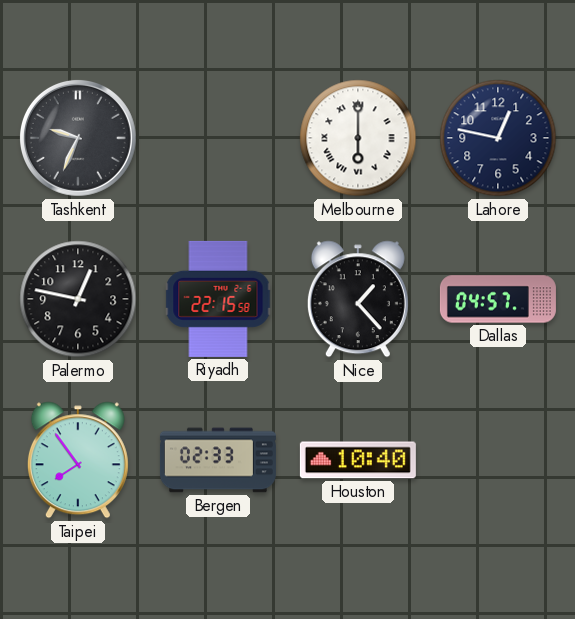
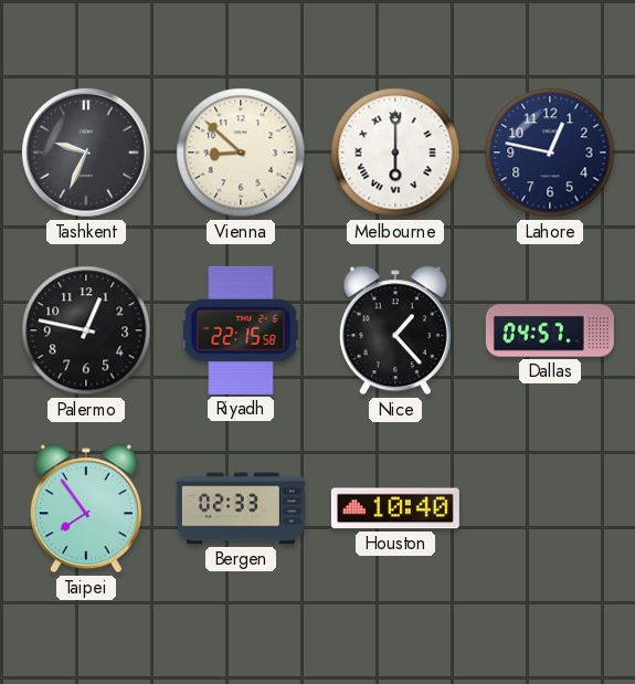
Vienna: none -> 8:52
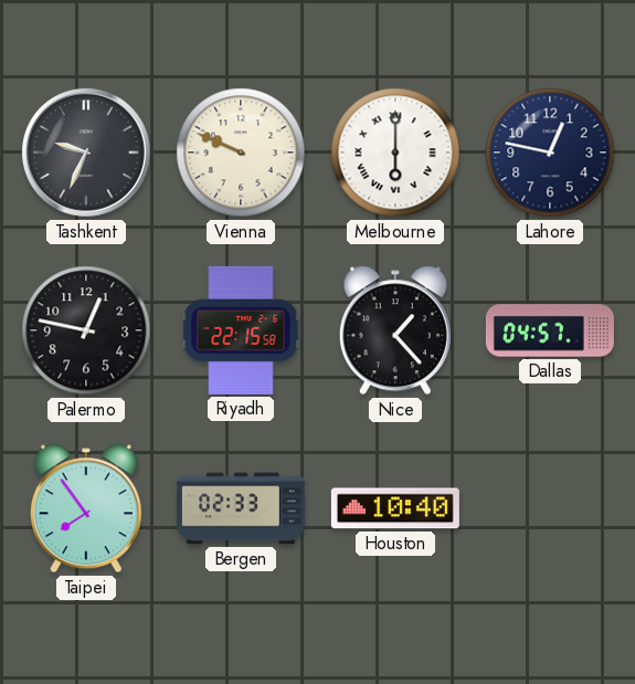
Vienna: 8:52 -> 9:49
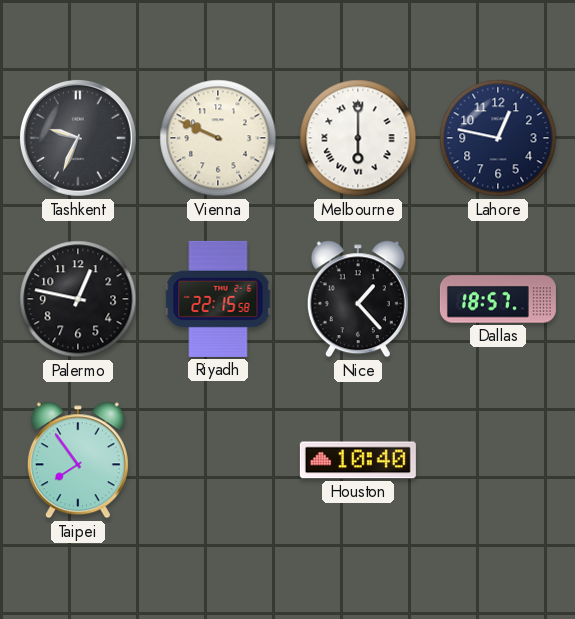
Dallas: 04:57 -> 18:57
Bergen: 02:33 -> none
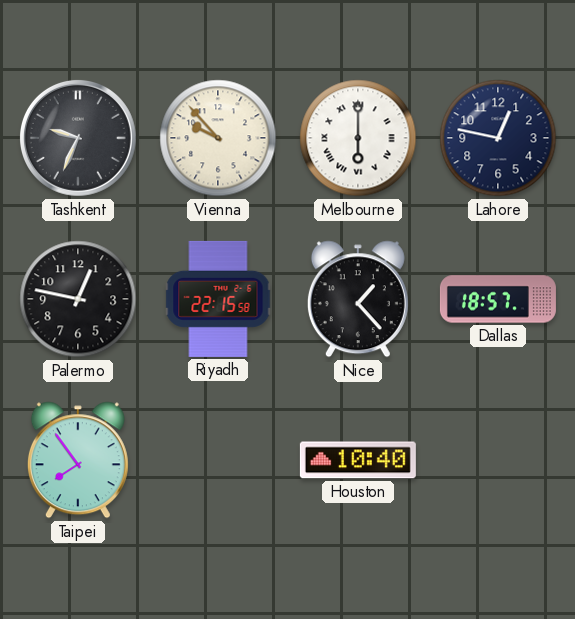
Vienna: 9:49 -> 9:53
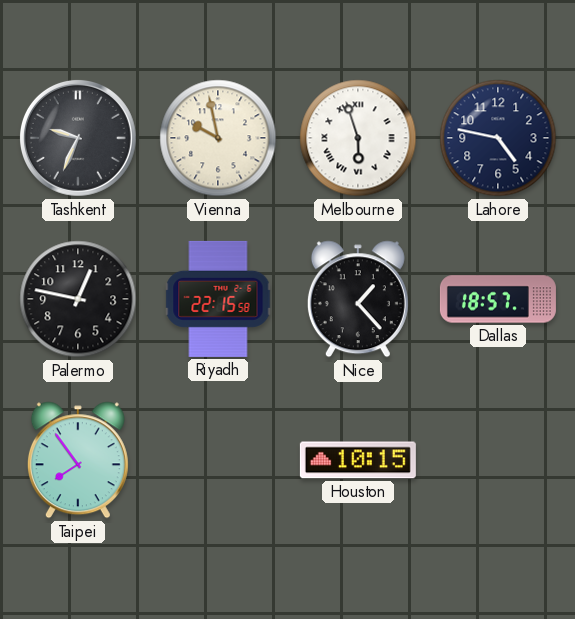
Vienna: 9:53 -> 9:58
Melbourne: 6:00 -> 5:57
Lahore: 12:47 -> 4:47
Houston: 10:40 -> 10:15
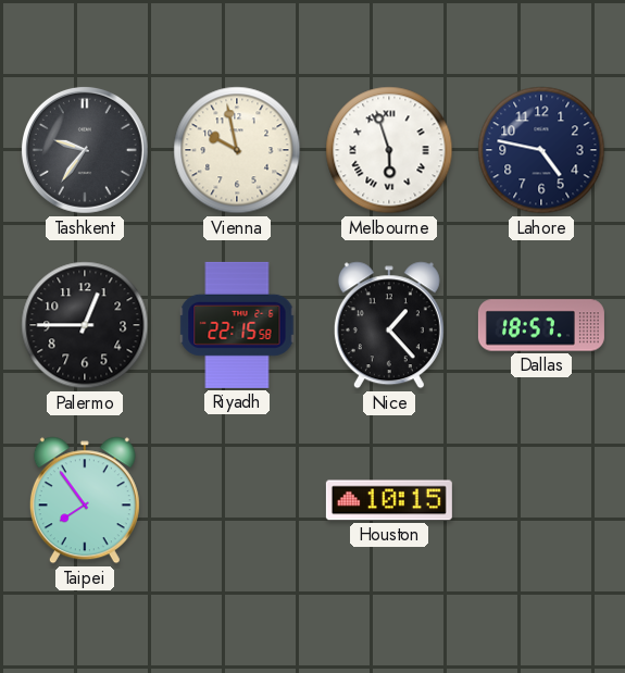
Tashkent: 9:34 -> 9:36
Palermo: 12:47 -> 12:45
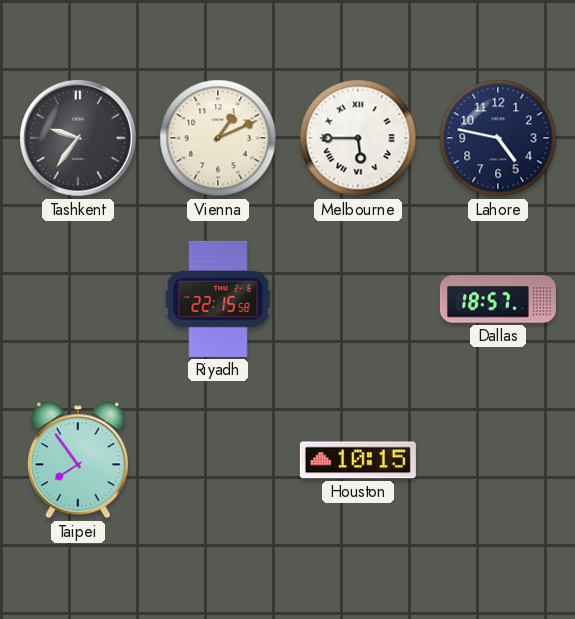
Vienna: 9:58 -> 1:11
Melbourne: 5:57 -> 5:45
Palermo: 12:45 -> none
Nice: 1:23 -> none
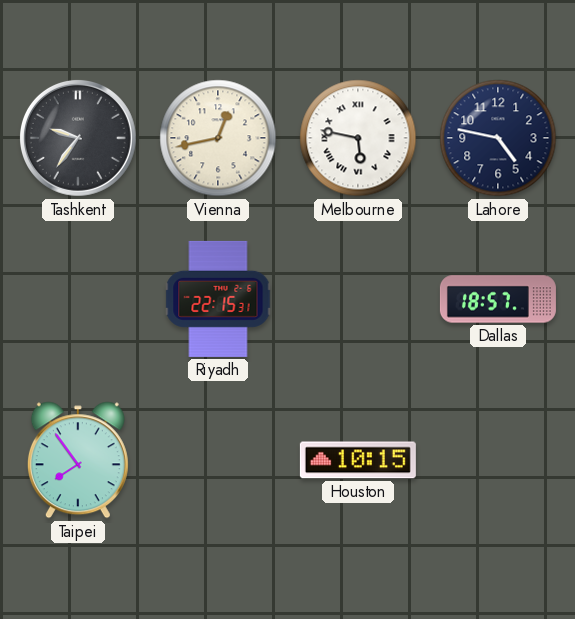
Vienna: 1:11 -> 12:43
Melbourne: 5:45 -> 5:47
Riyadh: 22:15:58 -> 22:15:31
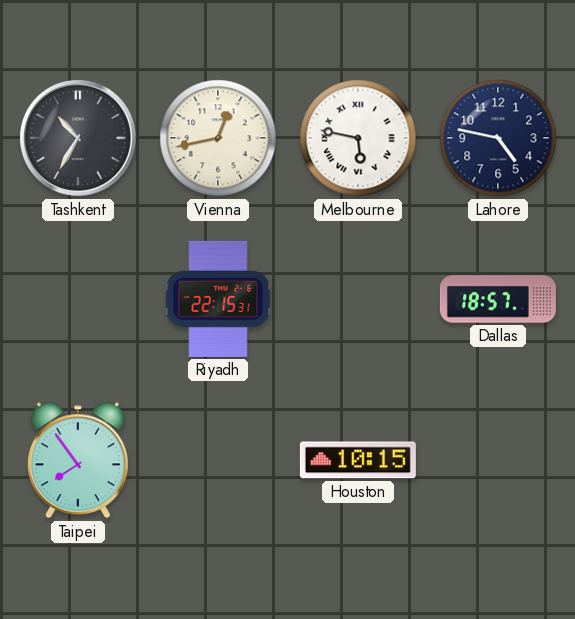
Tashkent: 9:36 -> 10:35
